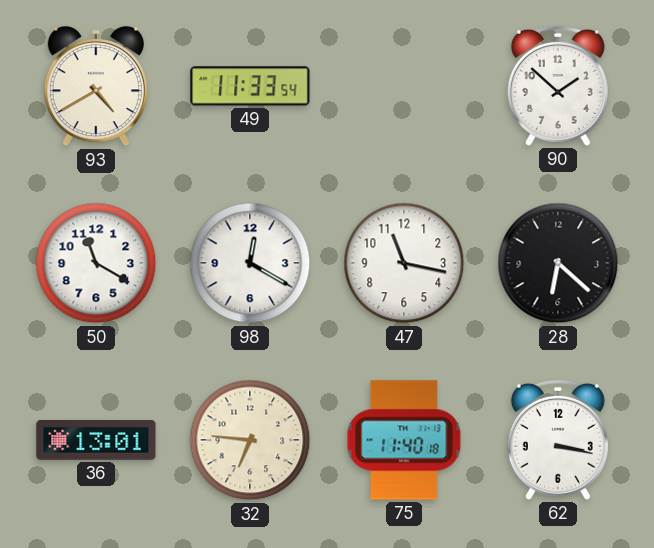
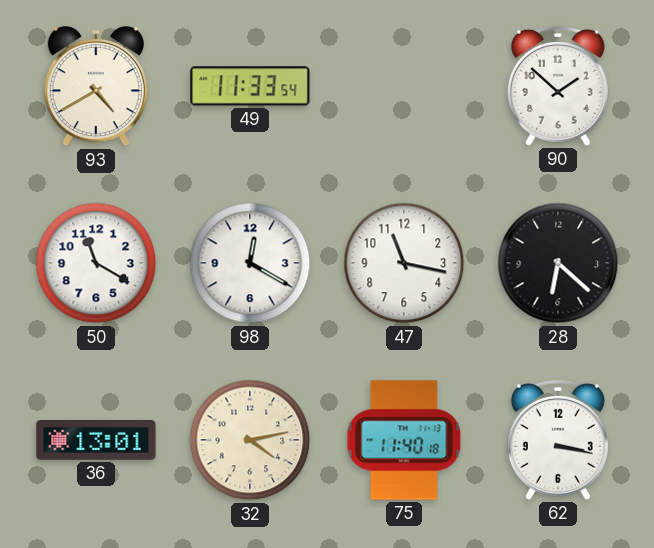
32: 6:46 -> 4:13
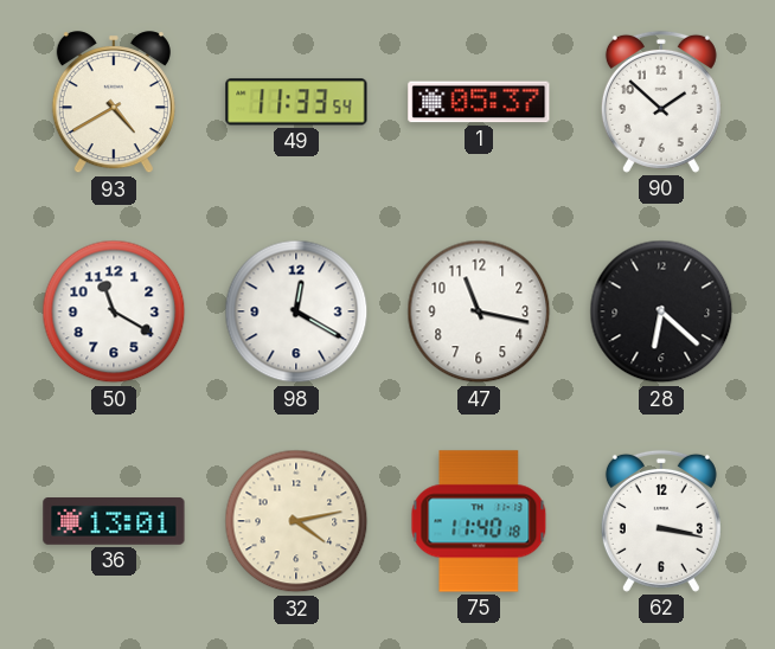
1: none -> 05:37
